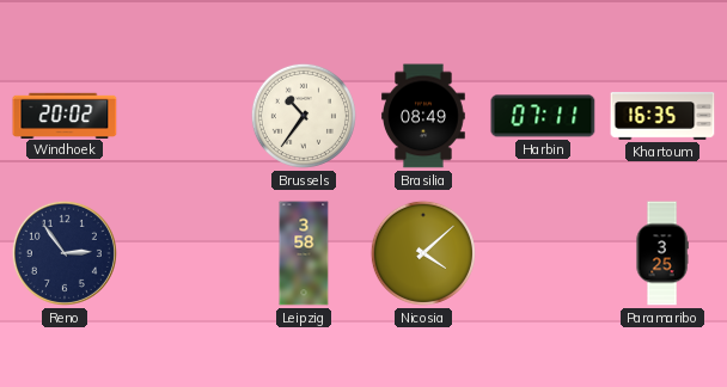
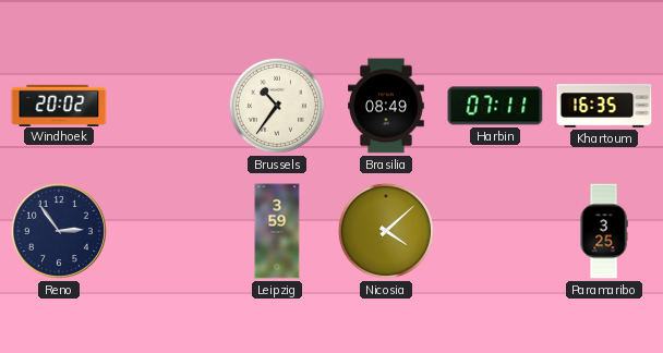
Leipzig: 3:58 -> 3:59
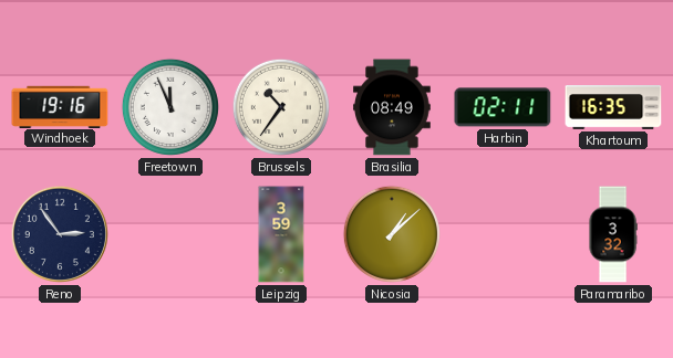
Windhoek: 20:02 -> 19:16
Freetown: none -> 11:56
Harbin: 07:11 -> 02:11
Nicosia: 4:08 -> 1:08
Paramaribo: 3:25 -> 3:32
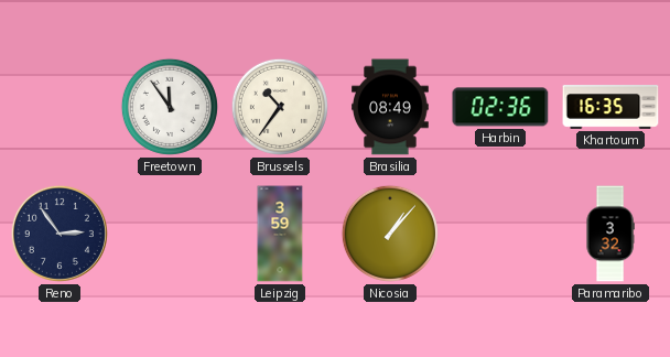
Windhoek: 19:16 -> none
Freetown: 11:56 -> 11:54
Harbin: 02:11 -> 02:36
Nicosia: 1:08 -> 1:07
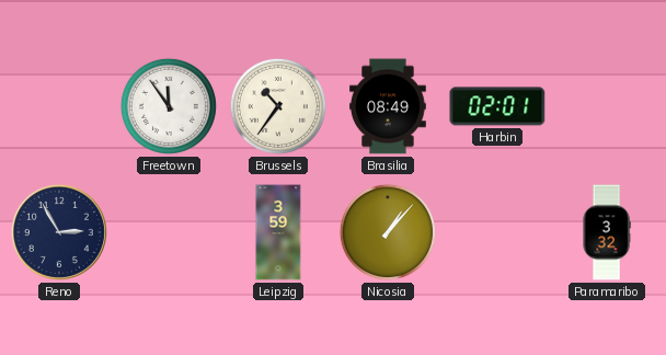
Harbin: 02:36 -> 02:01
Khartoum: 16:35 -> none
Reno: 2:54 -> 2:55
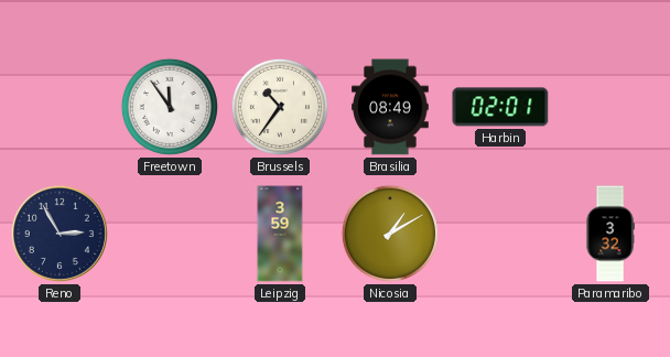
Nicosia: 1:07 -> 1:10
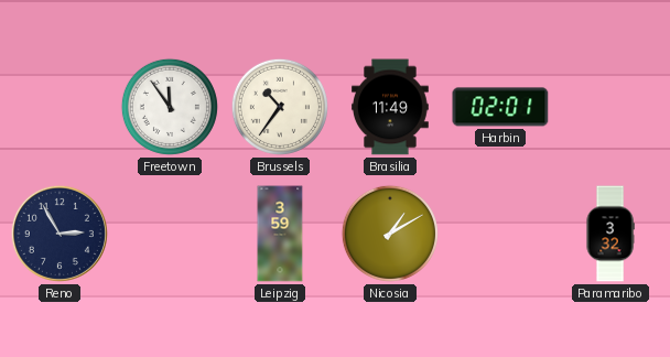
Brasilia: 08:49 -> 11:49
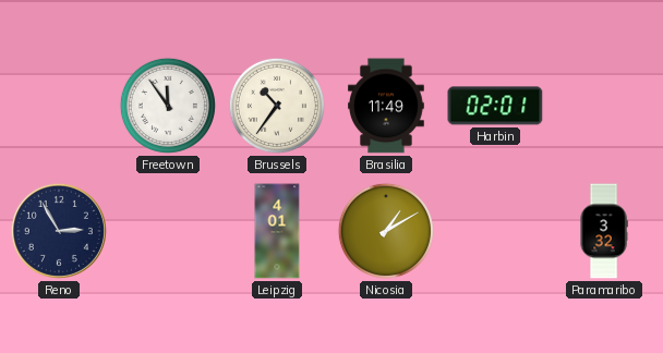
Leipzig: 3:59 -> 4:01
